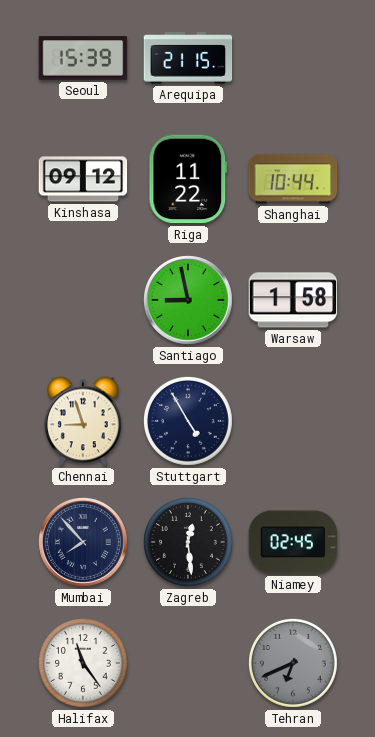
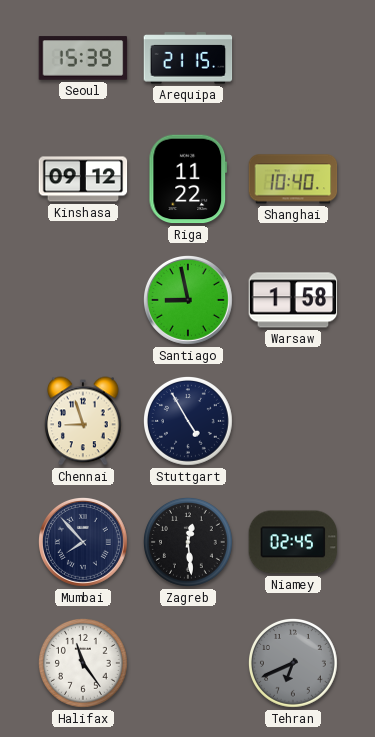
Shanghai: 10:44 -> 10:40
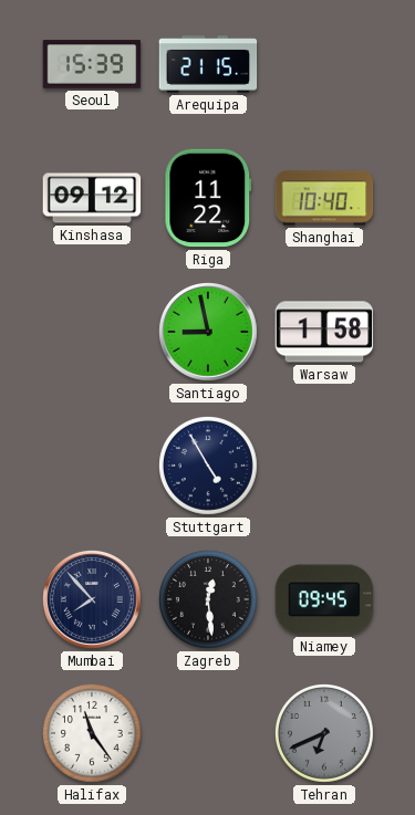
Chennai: 8:57 -> none
Niamey: 02:45 -> 09:45
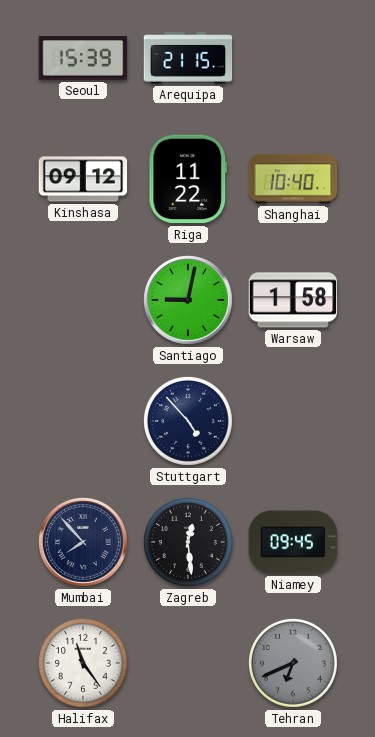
Santiago: 8:58 -> 9:02
Stuttgart: 4:55 -> 4:53
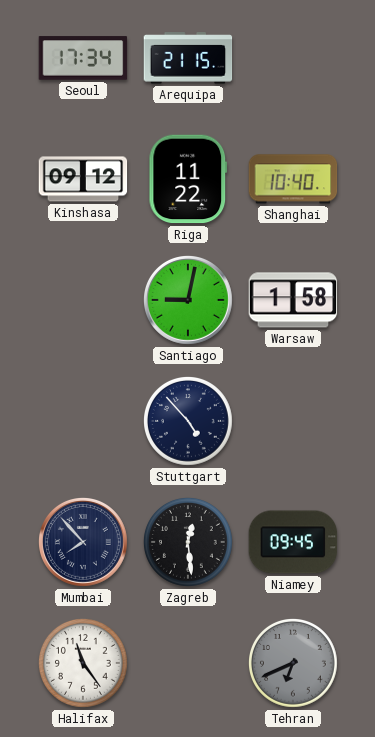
Seoul: 15:39 -> 17:34
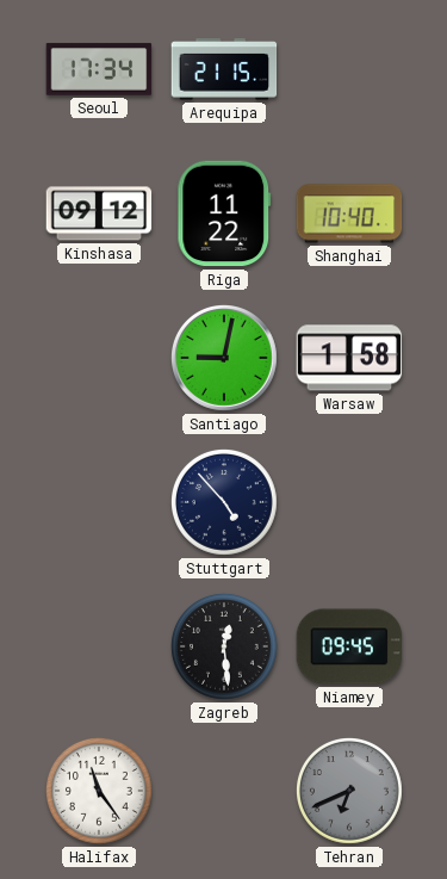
Mumbai: 7:53 -> none
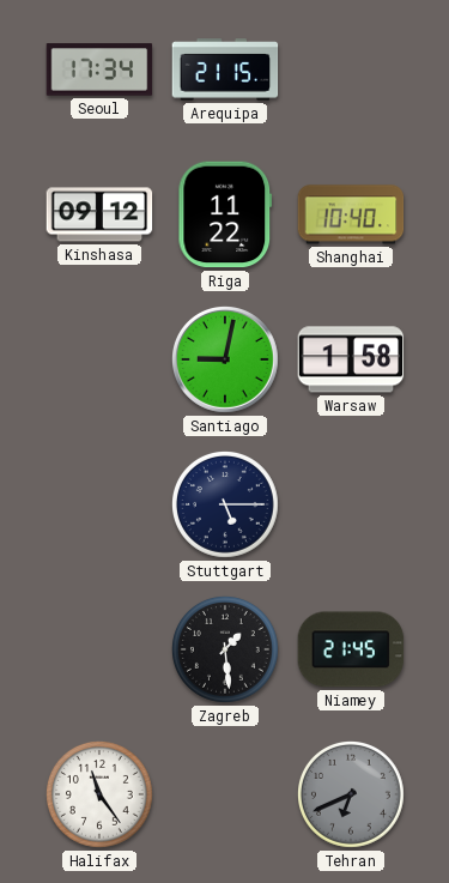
Stuttgart: 4:53 -> 5:15
Zagreb: 12:29 -> 1:29
Niamey: 09:45 -> 21:45
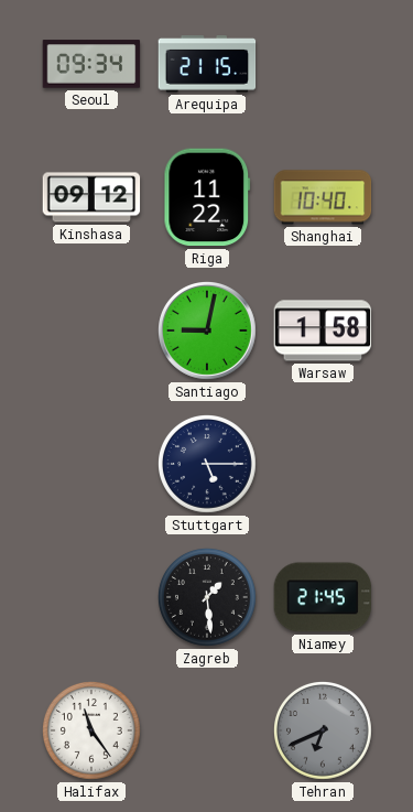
Seoul: 17:34 -> 09:34
